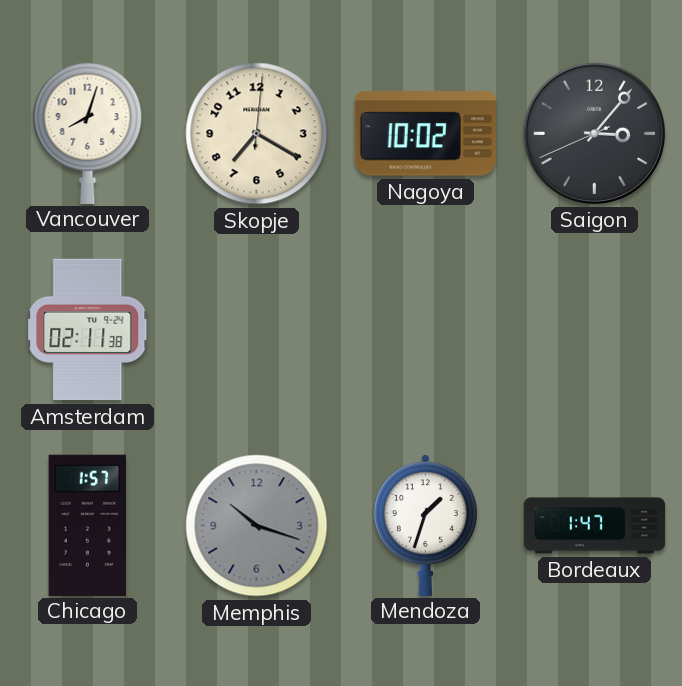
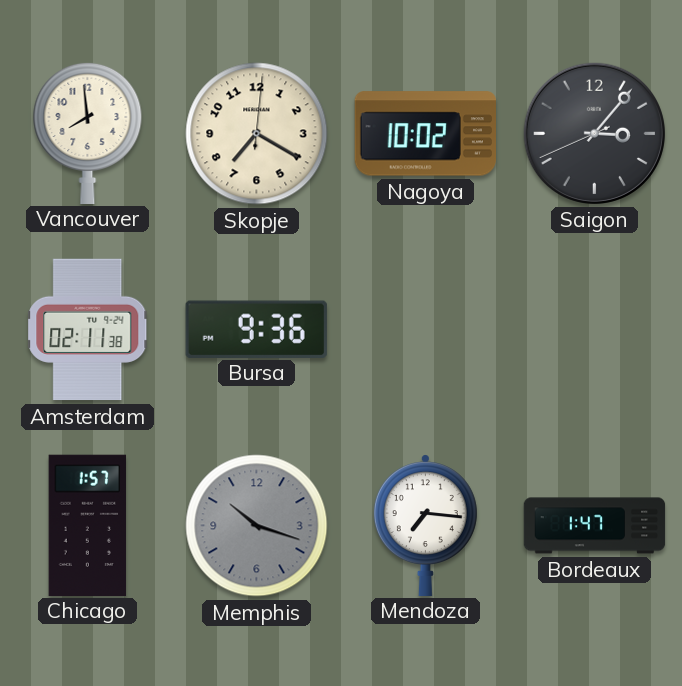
Vancouver: 8:03 -> 7:59
Bursa: none -> 9:36
Mendoza: 1:33 -> 7:16
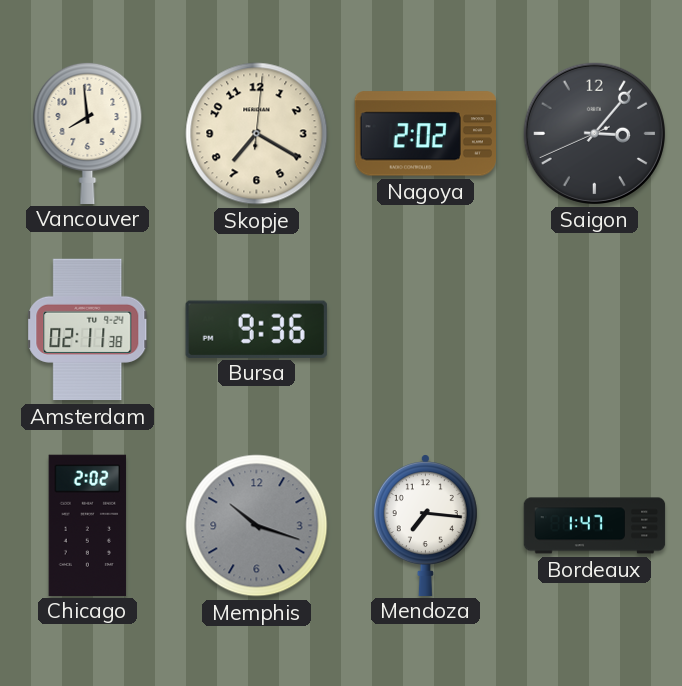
Nagoya: 10:02 -> 2:02
Chicago: 1:57 -> 2:02
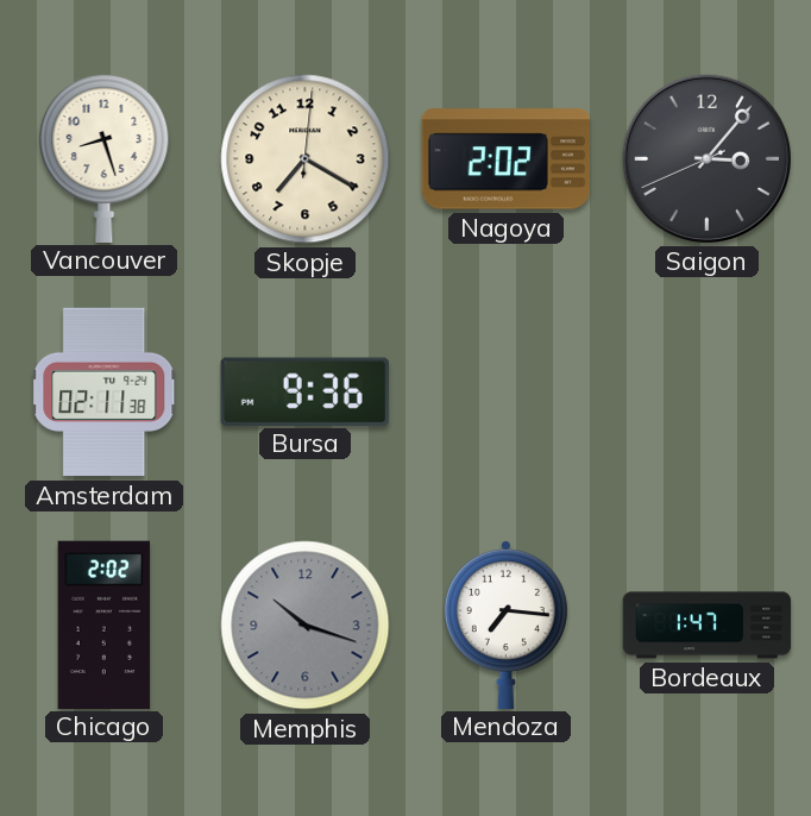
Vancouver: 7:59 -> 8:27
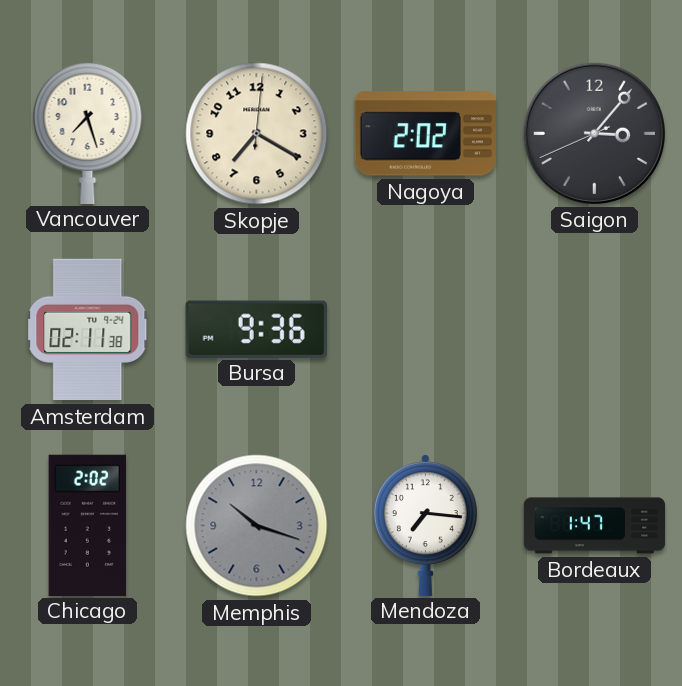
Vancouver: 8:27 -> 7:27
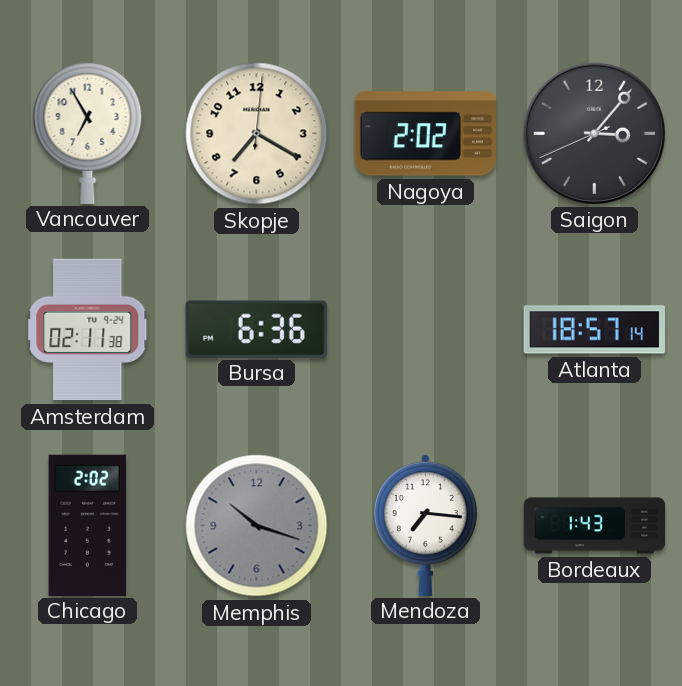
Vancouver: 7:27 -> 6:55
Bursa: 9:36 -> 6:36
Atlanta: none -> 18:57
Bordeaux: 1:47 -> 1:43
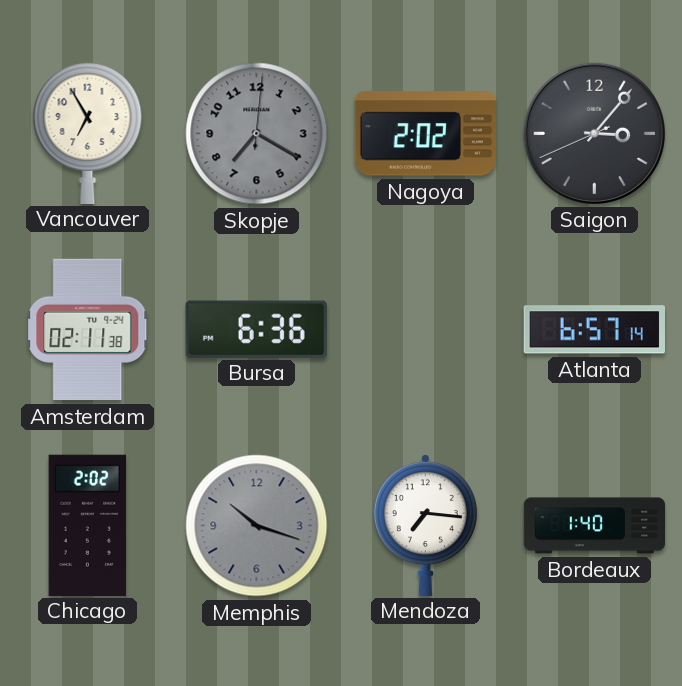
Skopje dial: cream -> grey
Atlanta: 18:57 -> 6:57
Bordeaux: 1:43 -> 1:40
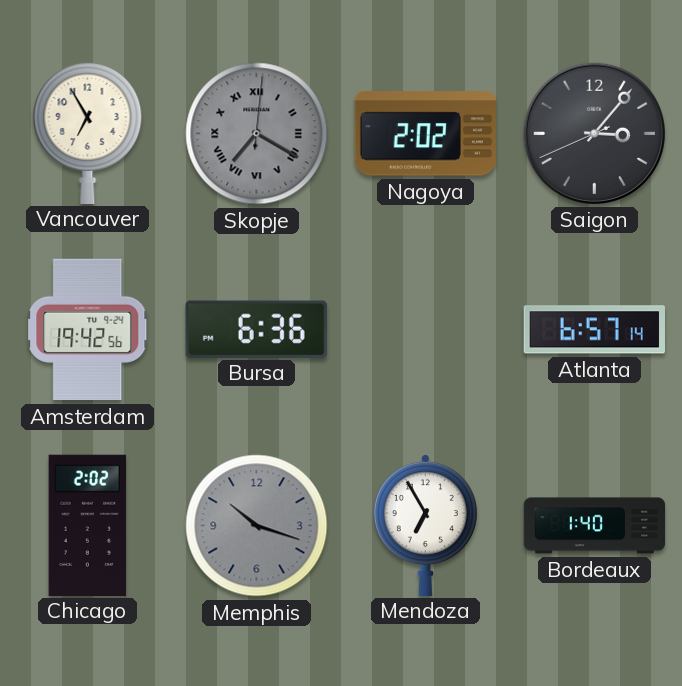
Skopje numerals: Arabic -> Roman
Amsterdam: 02:11 -> 19:42
Mendoza: 7:16 -> 6:55
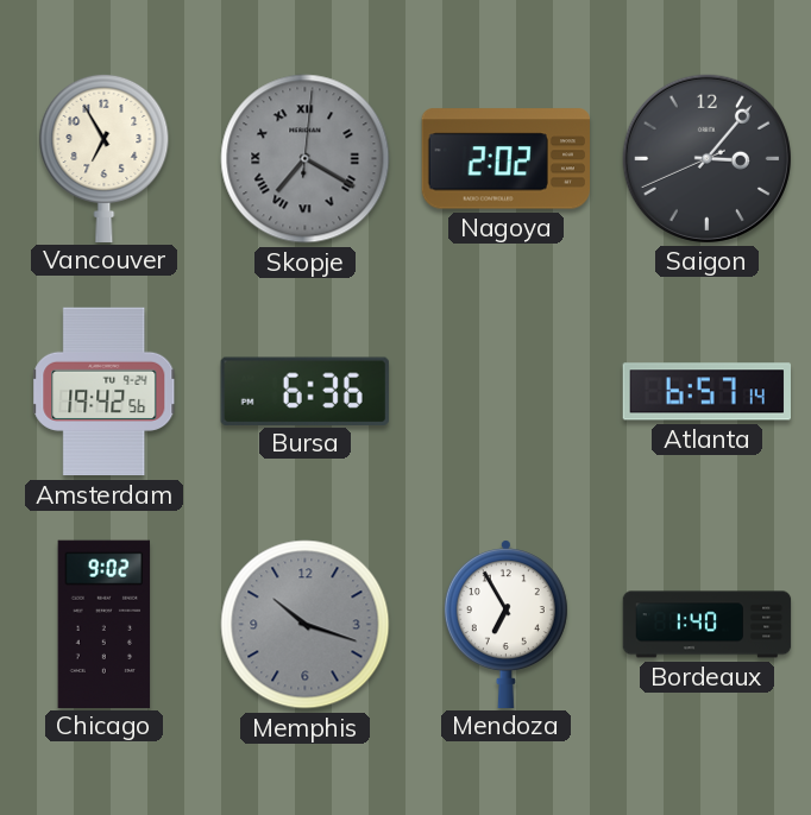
Chicago: 2:02 -> 9:02
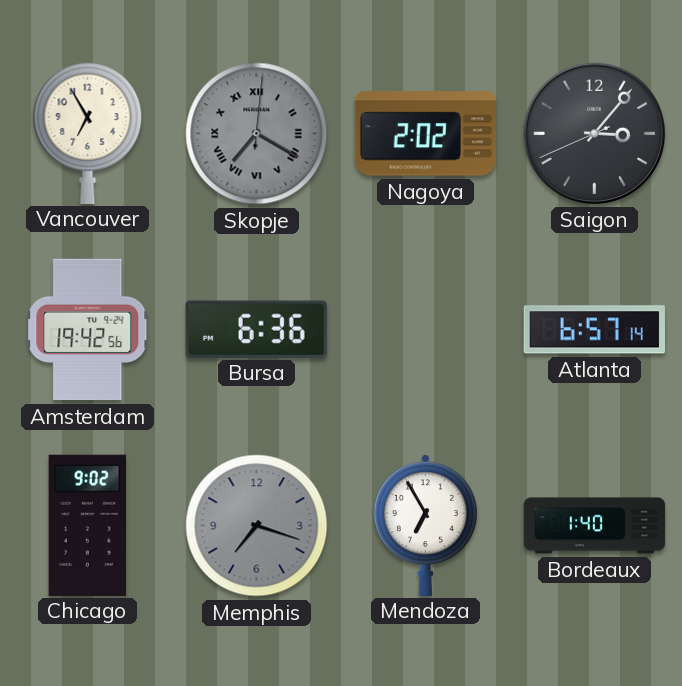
Memphis: 10:18 -> 7:18
